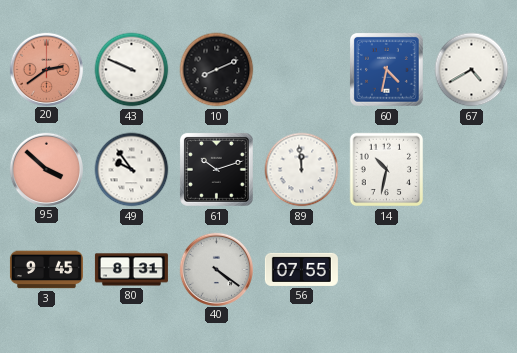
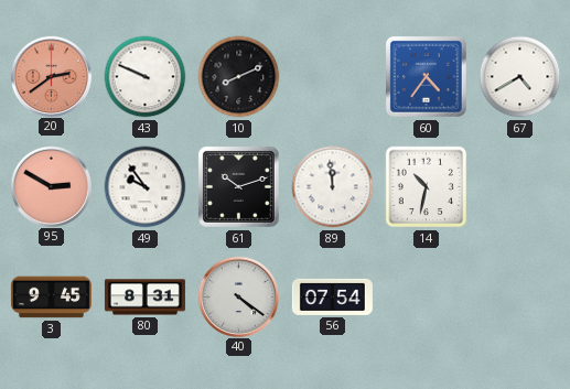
60: 4:32 -> 4:36
95: 3:52 -> 2:50
56: 07:55 -> 07:54
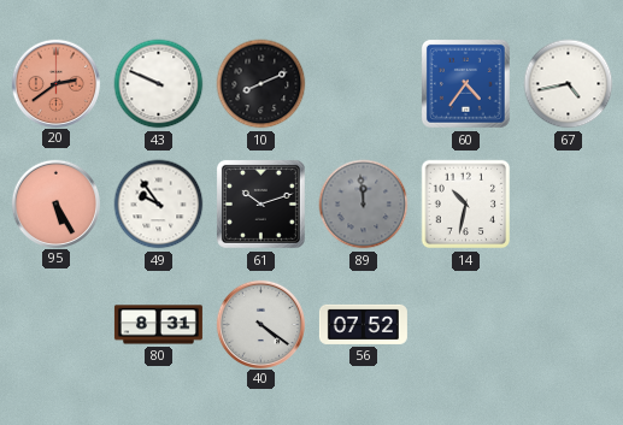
67: 4:40 -> 4:43
95: 2:50 -> 5:25
89 dial: white -> grey
3: 9:45 -> none
56: 07:54 -> 07:52
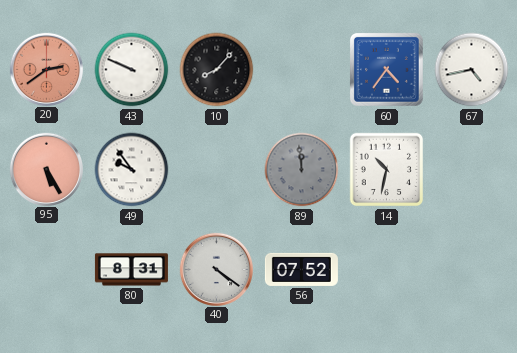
10: 8:11 -> 8:07
61: 10:12 -> none
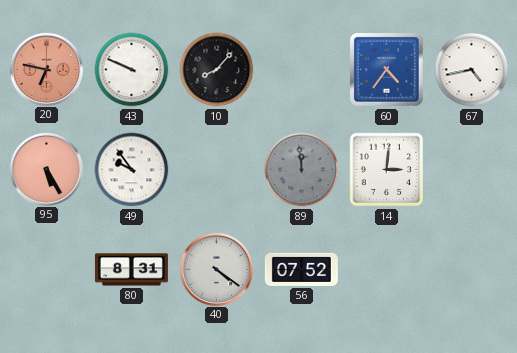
20: 2:39 -> 6:47
14: 10:32 -> 3:01
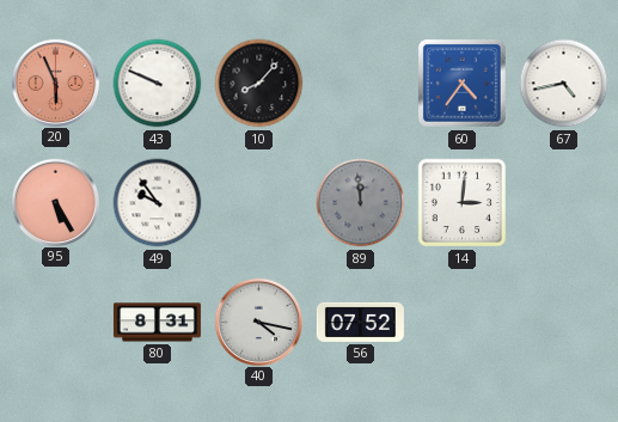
20: 6:47 -> 5:56
40: 4:21 -> 4:17
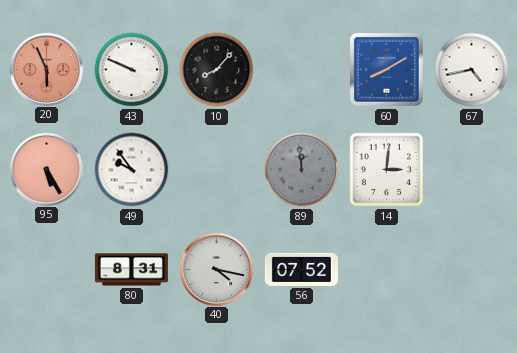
60: 4:36 -> 8:10
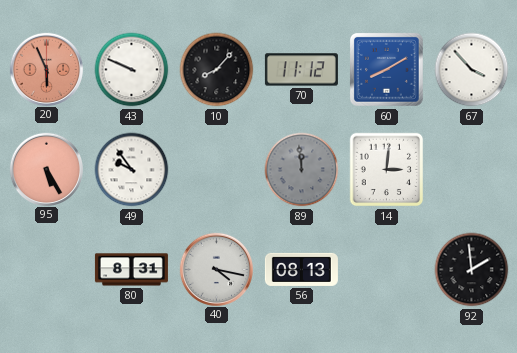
70: none -> 11:12
67: 4:43 -> 3:53
56: 07:52 -> 08:13
92: none -> 1:59
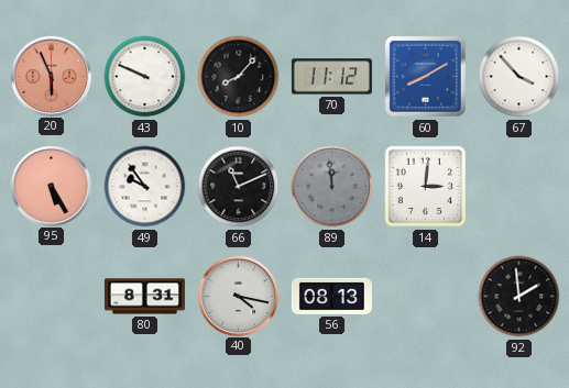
66: none -> 11:11
